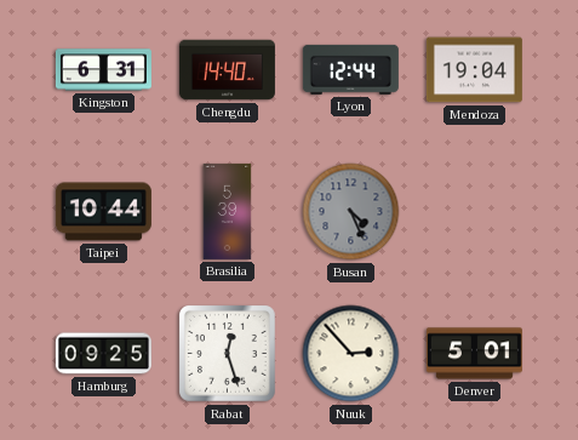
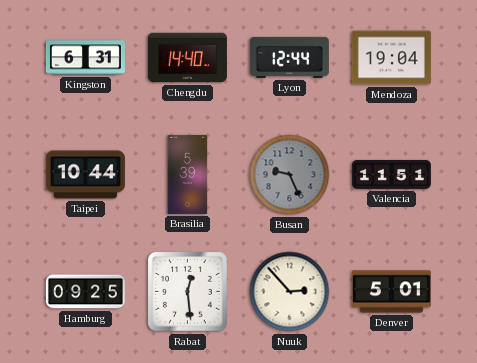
Busan: 4:26 -> 9:26
Valencia: none -> 11:51
Rabat: 12:27 -> 12:29
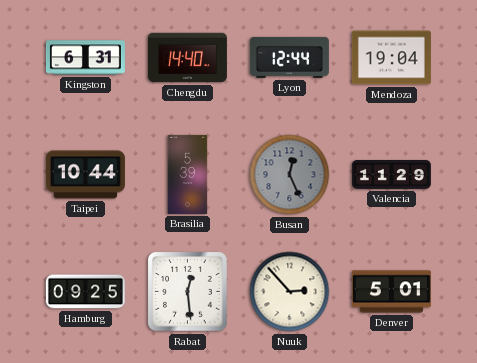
Busan: 9:26 -> 12:26
Valencia: 11:51 -> 11:29
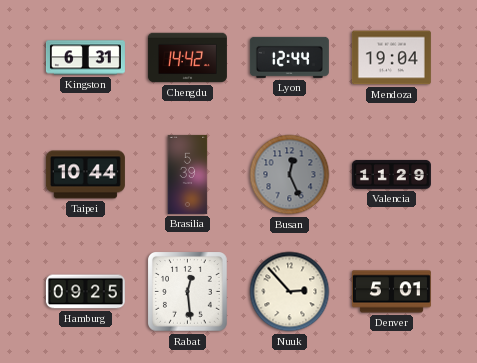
Chengdu: 14:40 -> 14:42
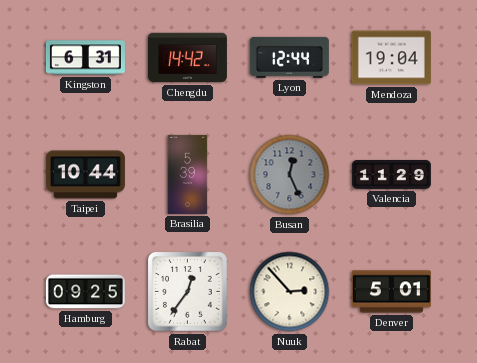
Rabat: 12:29 -> 12:36
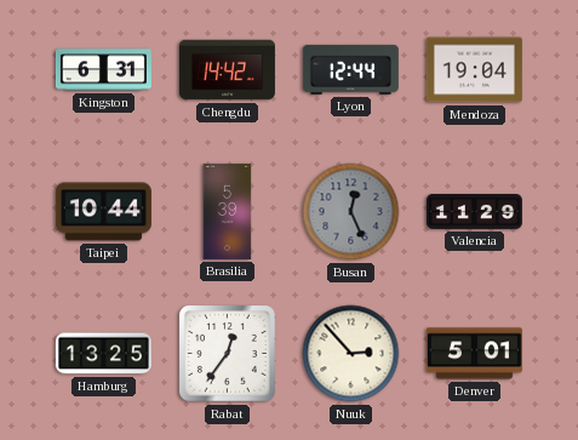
Hamburg: 09:25 -> 13:25
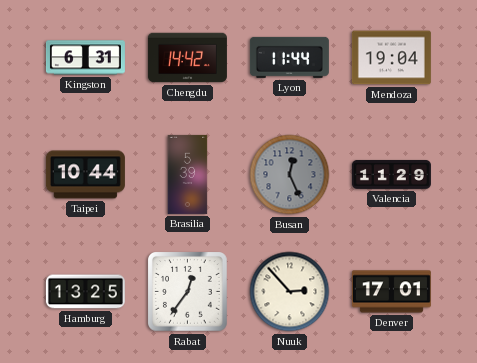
Lyon: 12:44 -> 11:44
Denver: 5:01 -> 17:01
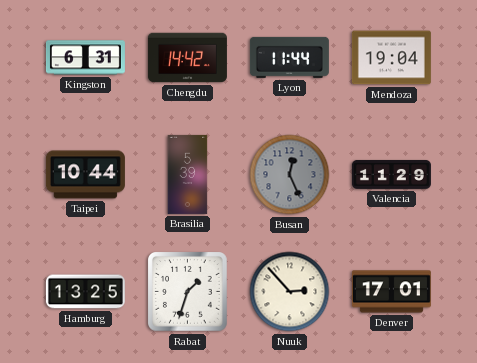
Rabat: 12:36 -> 1:33
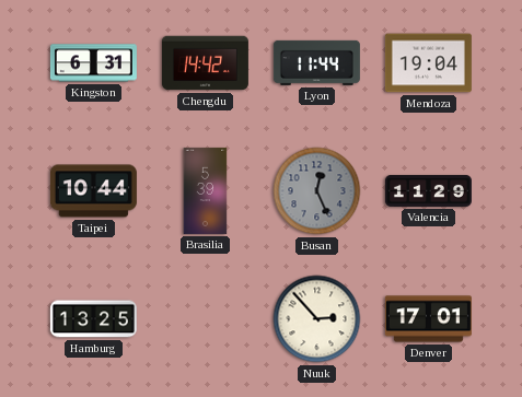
Rabat: 1:33 -> none
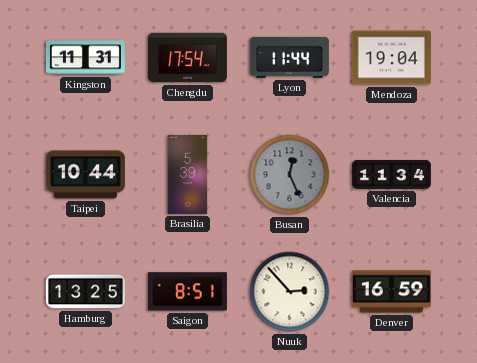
Kingston: 6:31 -> 11:31
Chengdu: 14:42 -> 17:54
Valencia: 11:29 -> 11:34
Saigon: none -> 8:51
Denver: 17:01 -> 16:59
